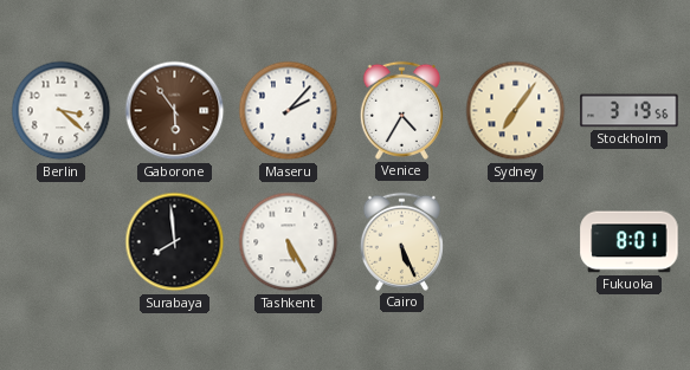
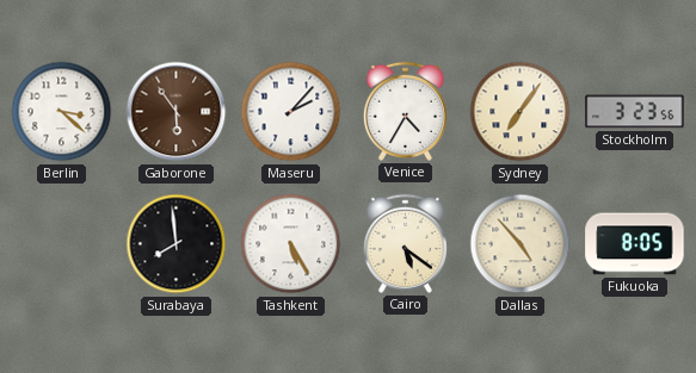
Stockholm: 3:19 -> 3:23
Cairo: 5:26 -> 5:21
Dallas: none -> 4:53
Fukuoka: 8:01 -> 8:05
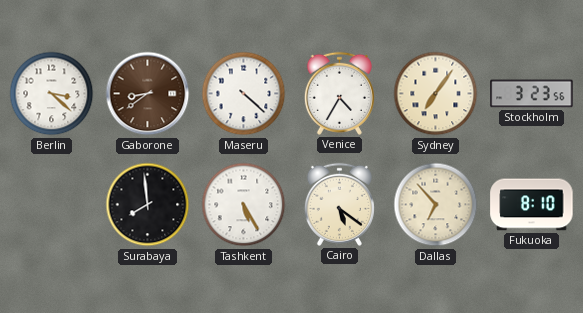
Gaborone: 5:54 -> 8:39
Maseru: 2:07 -> 4:22
Dallas: 4:53 -> 6:53
Fukuoka: 8:05 -> 8:10
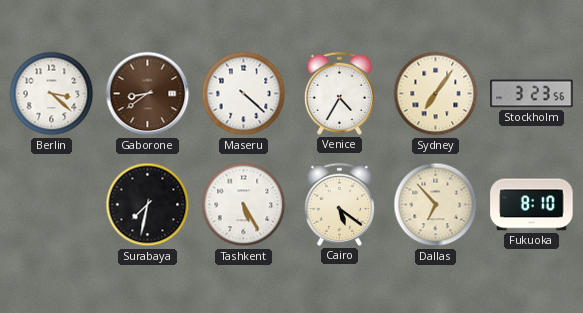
Surabaya: 7:59 -> 7:32
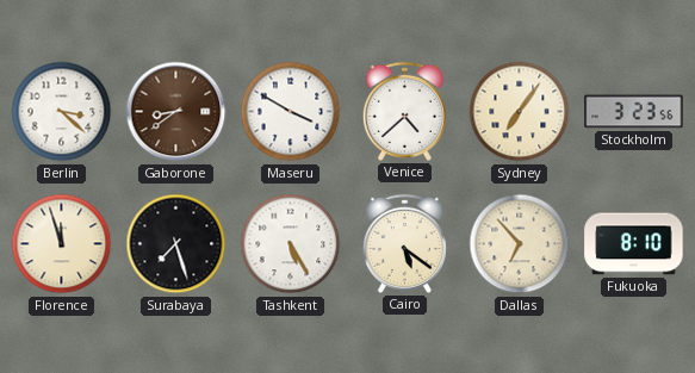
Maseru: 4:22 -> 3:50
Venice: 4:35 -> 4:38
Florence: none -> 11:57
Surabaya: 7:32 -> 7:27
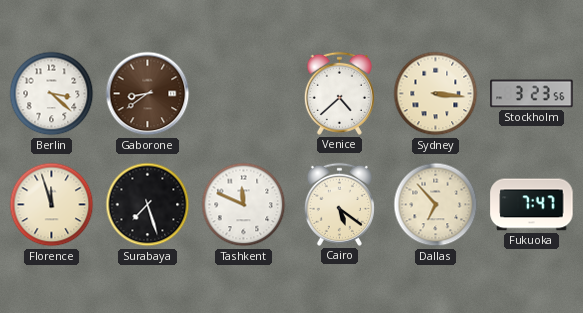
Maseru: 3:50 -> none
Sydney: 7:06 -> 3:16
Tashkent: 5:25 -> 11:49
Fukuoka: 8:10 -> 7:47
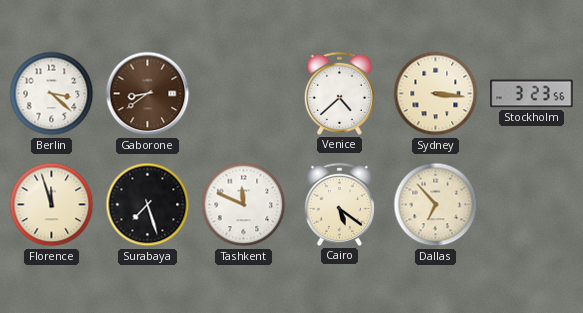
Fukuoka: 7:47 -> none
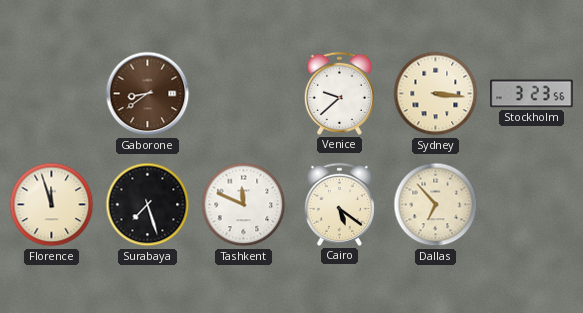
Berlin: 3:22 -> none
Venice: 4:38 -> 9:38
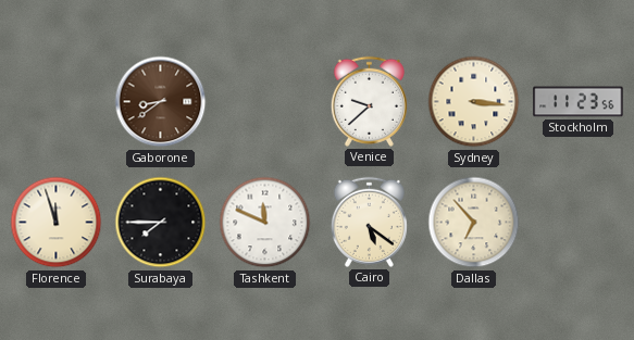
Stockholm: 3:23 -> 11:23
Surabaya: 7:27 -> 7:45
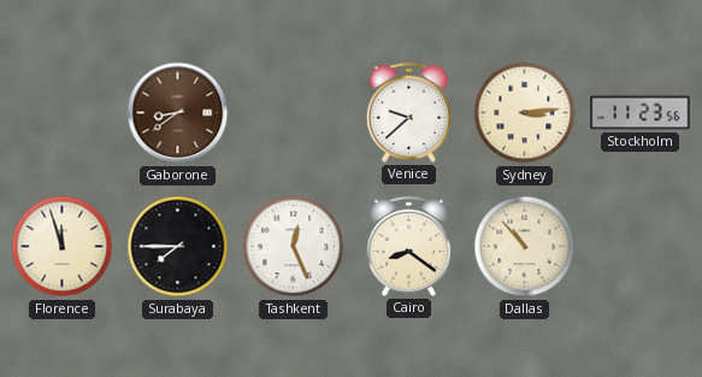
Sydney: 3:16 -> 3:14
Tashkent: 11:49 -> 12:26
Cairo: 5:21 -> 8:21
Dallas: 6:53 -> 10:53
